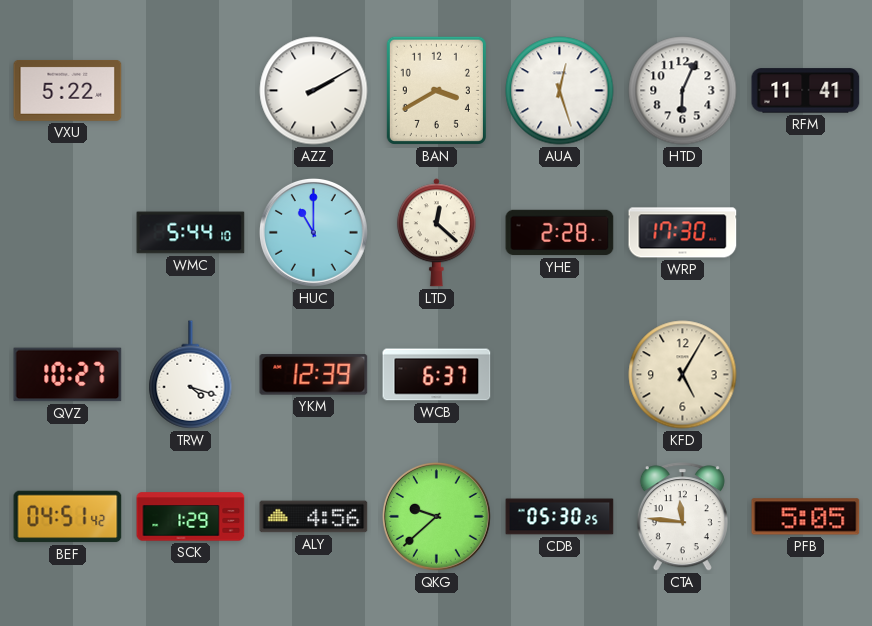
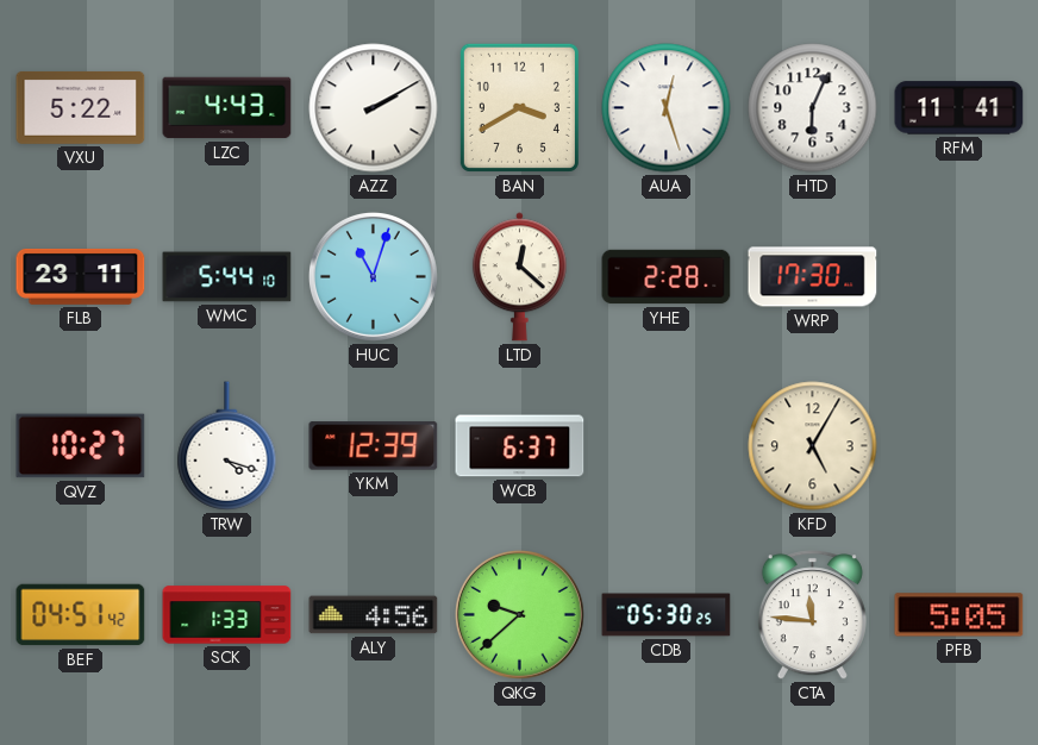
LZC: none -> 4:43
FLB: none -> 23:11
HUC: 11:00 -> 11:03
SCK: 1:29 -> 1:33
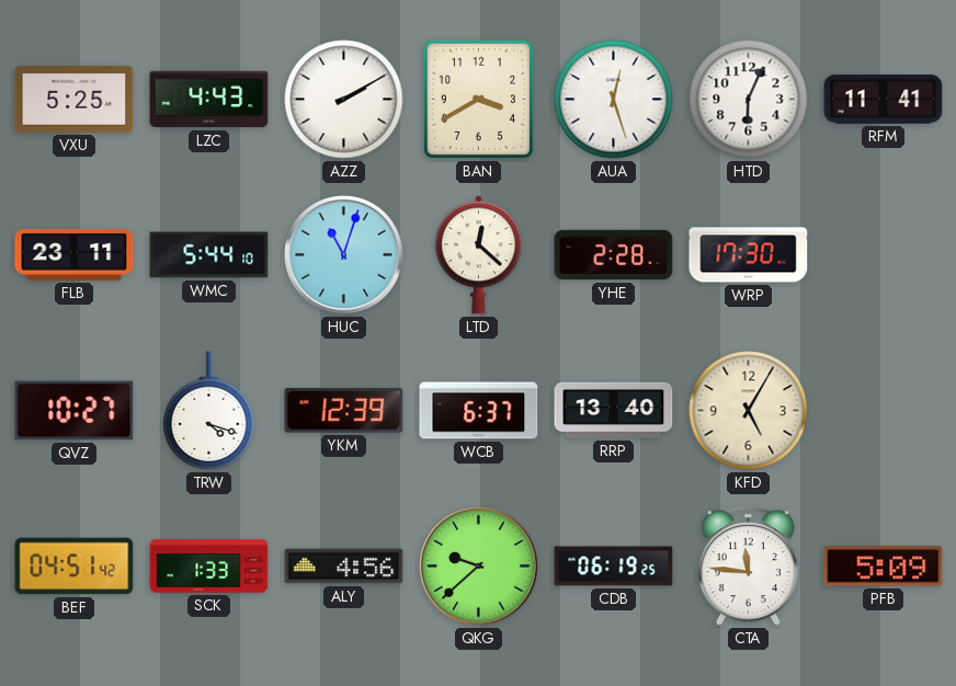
VXU: 5:22 -> 5:25
RRP: none -> 13:40
CDB: 05:30 -> 06:19
PFB: 5:05 -> 5:09
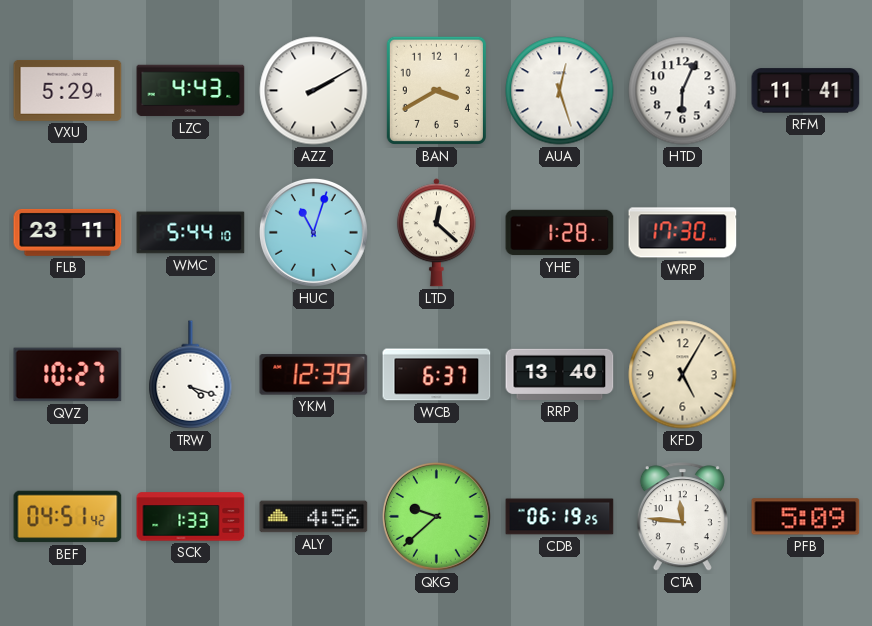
VXU: 5:25 -> 5:29
YHE: 2:28 -> 1:28
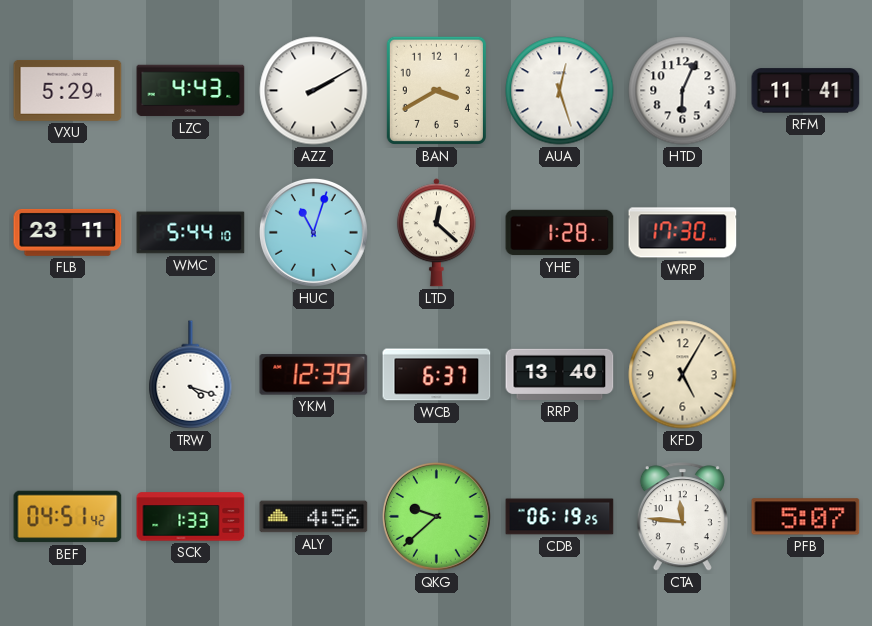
QVZ: 10:27 -> none
PFB: 5:09 -> 5:07
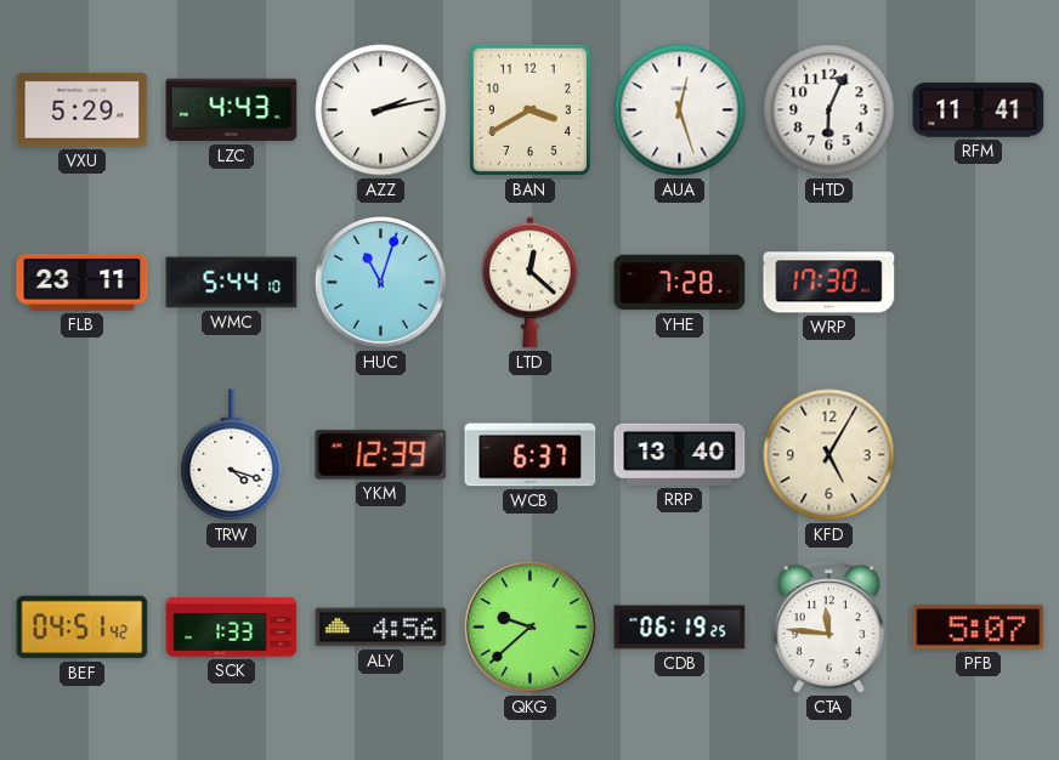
AZZ: 2:10 -> 2:13
YHE: 1:28 -> 7:28
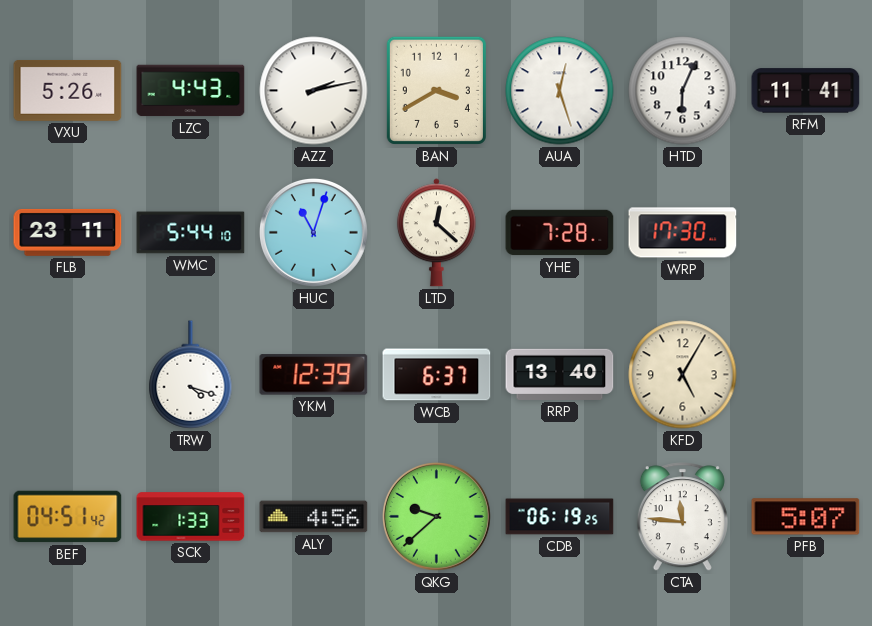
VXU: 5:29 -> 5:26
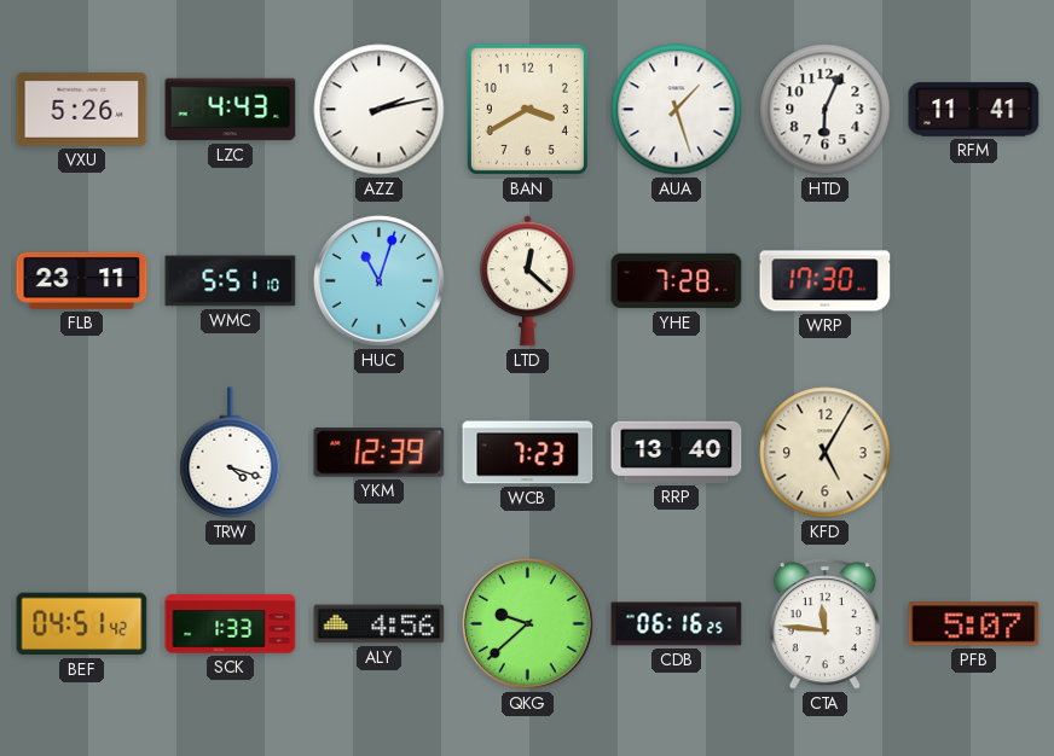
AUA: 12:27 -> 1:27
WMC: 5:44 -> 5:51
WCB: 6:37 -> 7:23
CDB: 06:19 -> 06:16
